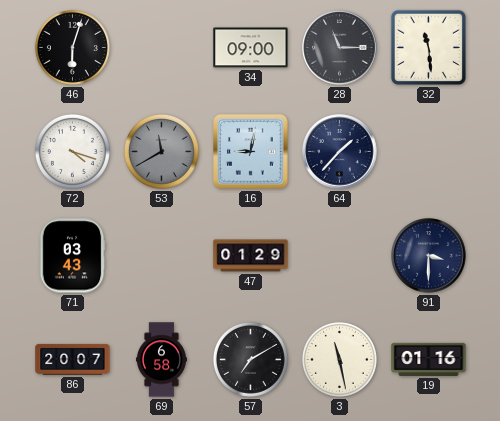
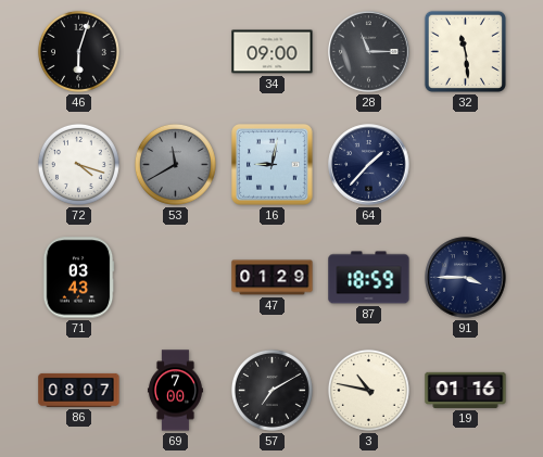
87: none -> 18:59
91: 3:30 -> 3:45
86: 20:07 -> 08:07
69: 6:58 -> 7:00
3: 11:28 -> 10:47
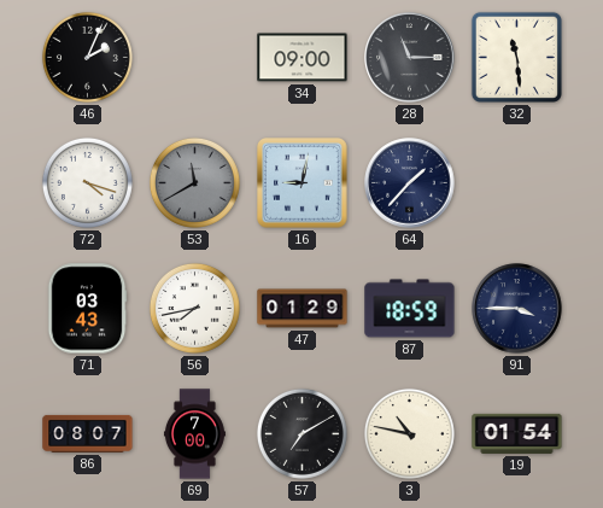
46: 6:03 -> 2:04
56: none -> 7:43
19: 01:16 -> 01:54
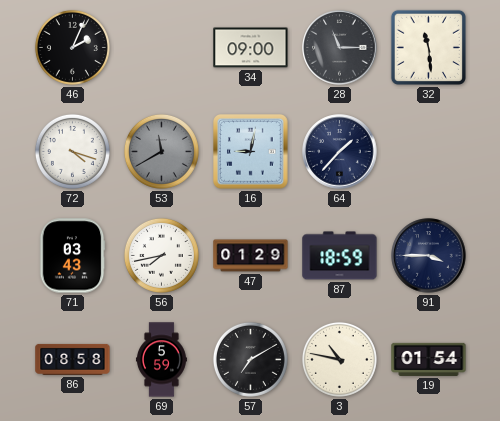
86: 08:07 -> 08:58
69: 7:00 -> 5:59
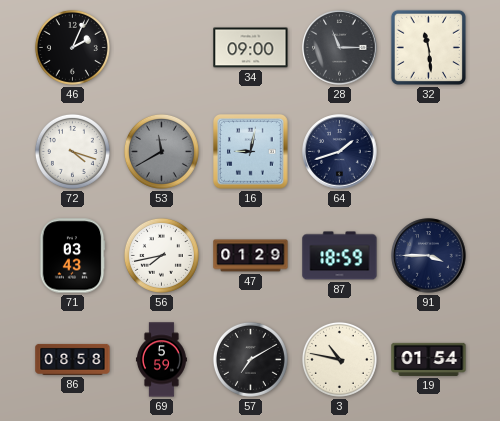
64: 1:37 -> 1:42
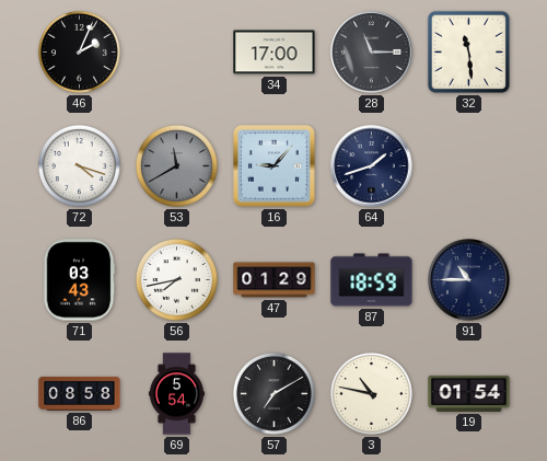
34: 09:00 -> 17:00
16: 9:02 -> 9:07
91: 3:45 -> 10:45
69: 5:59 -> 5:54
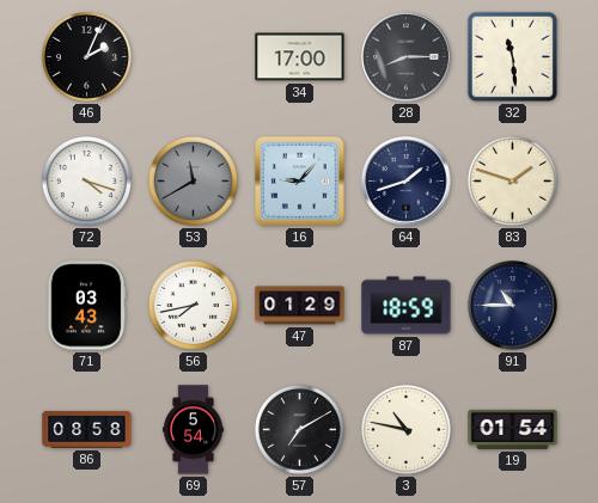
28: 11:15 -> 8:15
83: none -> 1:48
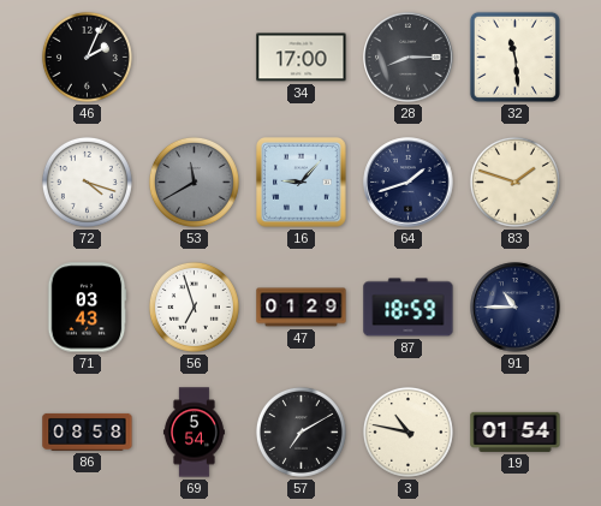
56: 7:43 -> 6:57
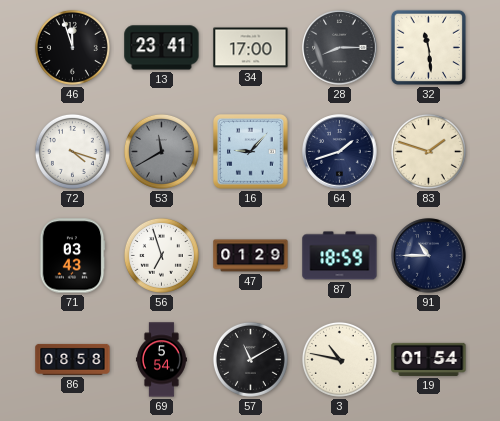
46: 2:04 -> 11:57
13: none -> 23:41
57: 7:10 -> 11:10
